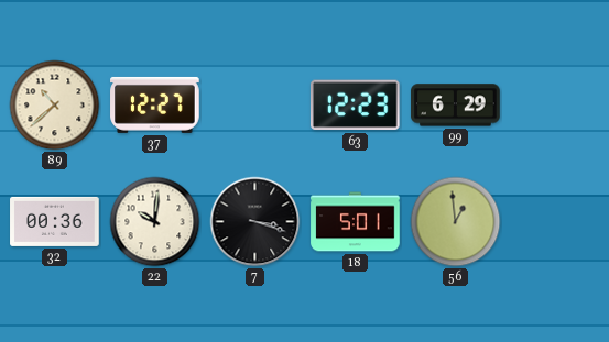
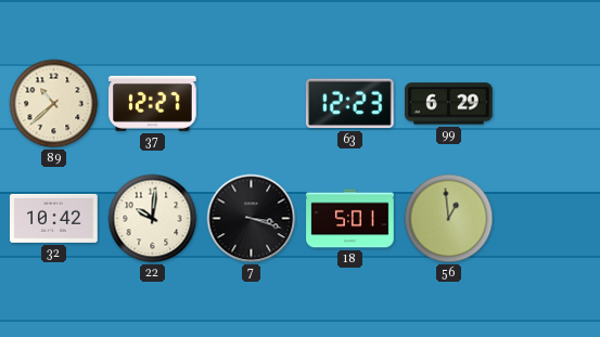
32: 00:36 -> 10:42
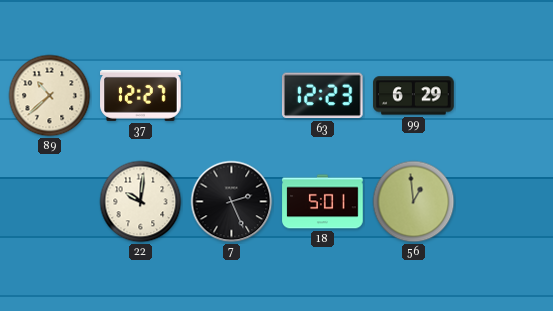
32: 10:42 -> none
7: 3:18 -> 2:26
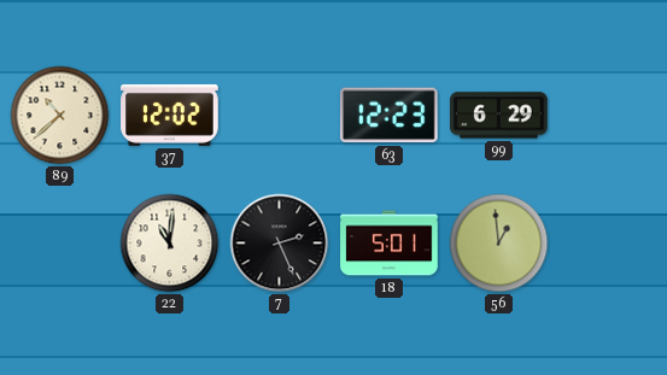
37: 12:27 -> 12:02
22: 10:01 -> 11:01
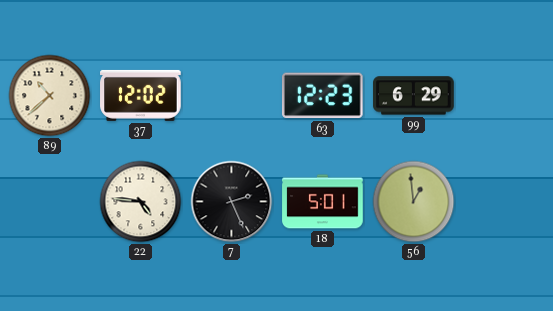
22: 11:01 -> 4:46
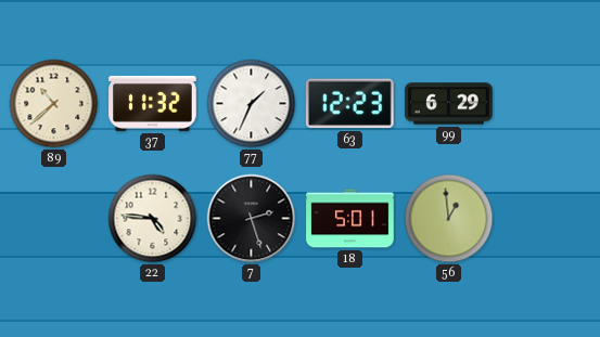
37: 12:02 -> 11:32
77: none -> 1:34
7: 2:26 -> 2:27
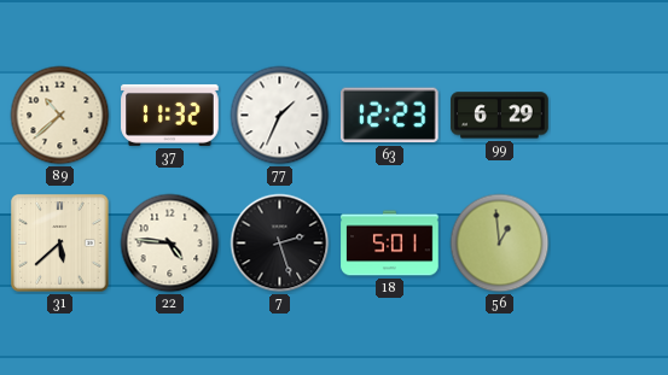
31: none -> 5:38
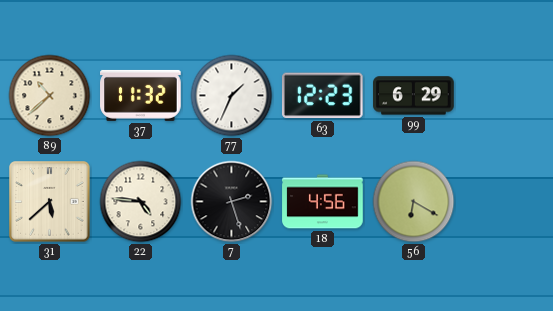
18: 5:01 -> 4:56
56: 12:59 -> 6:20
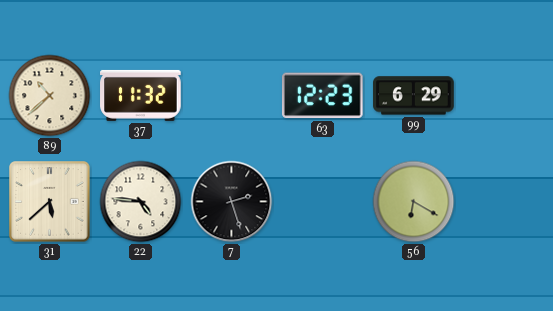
77: 1:34 -> none
18: 4:56 -> none
